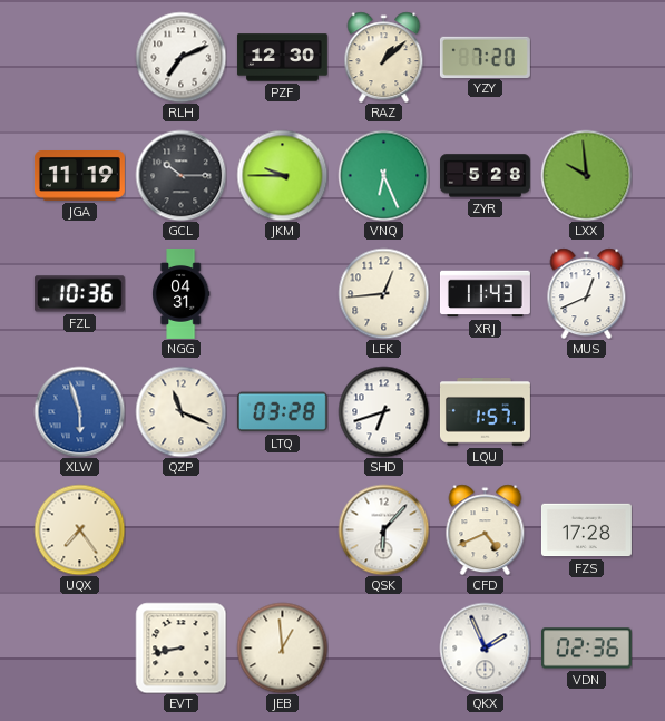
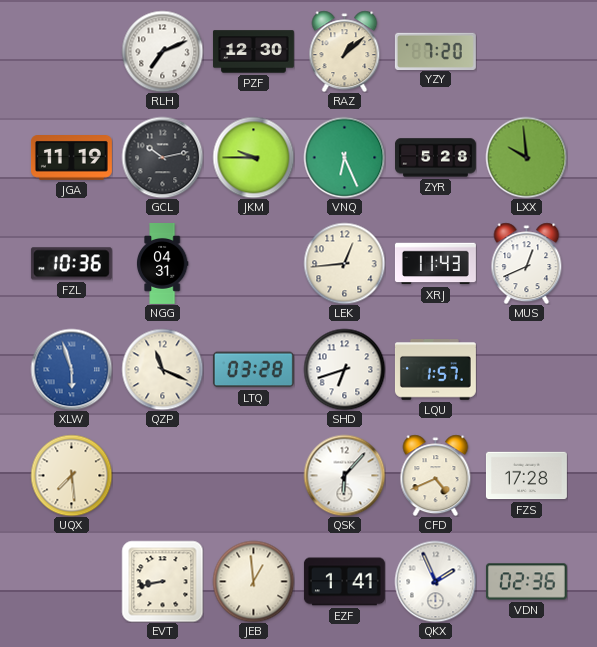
GCL: 10:15 -> 10:13
UQX: 7:24 -> 7:29
EZF: none -> 1:41
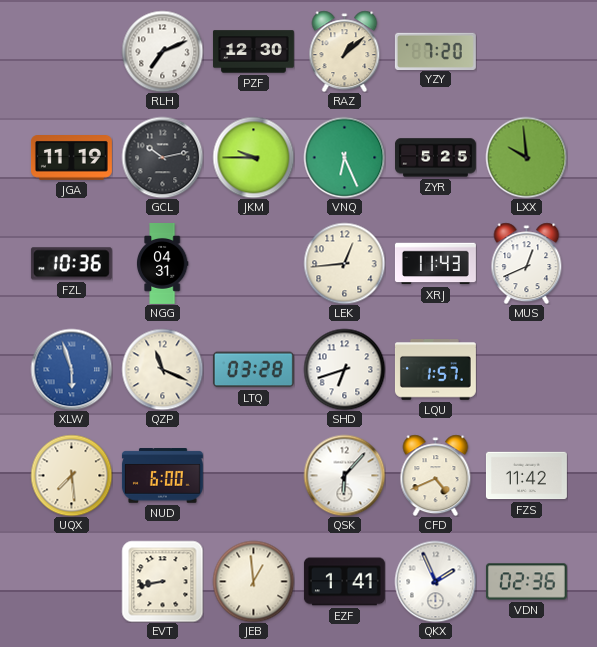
ZYR: 5:28 -> 5:25
NUD: none -> 6:00
FZS: 17:28 -> 11:42
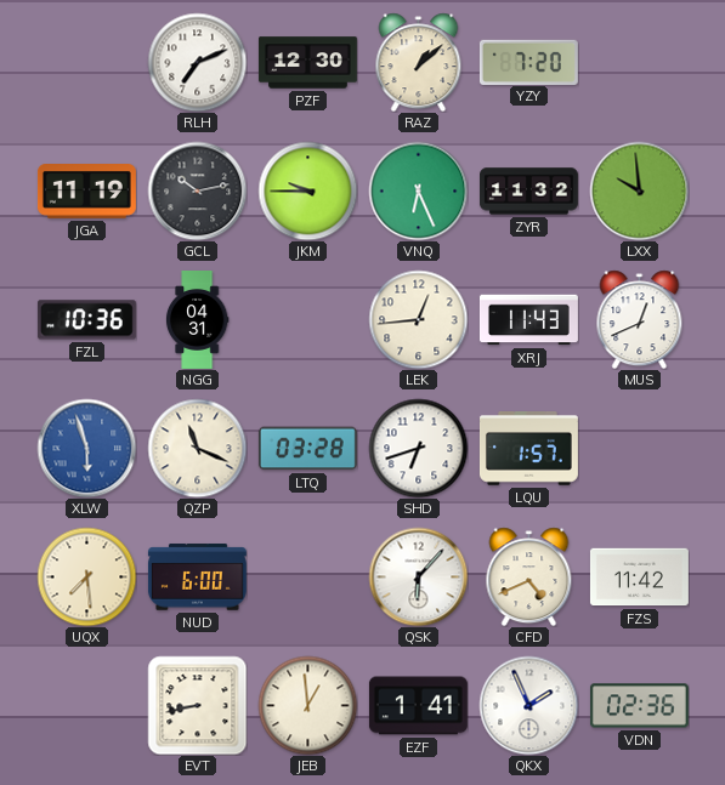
ZYR: 5:25 -> 11:32
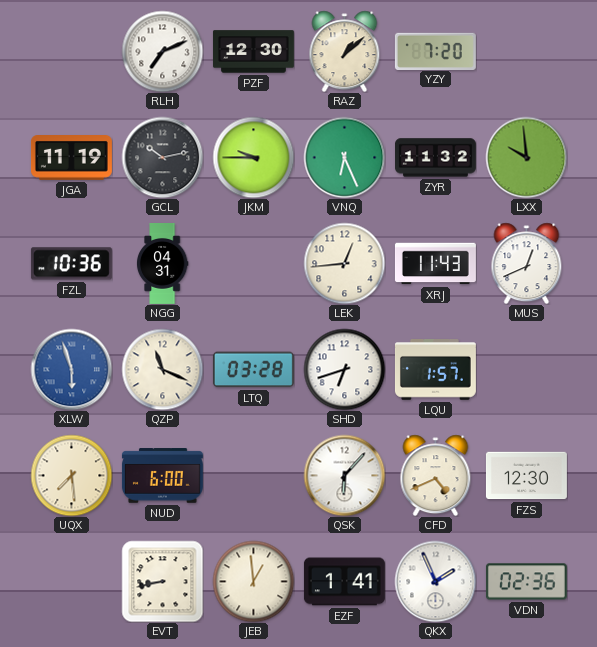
FZS: 11:42 -> 12:30
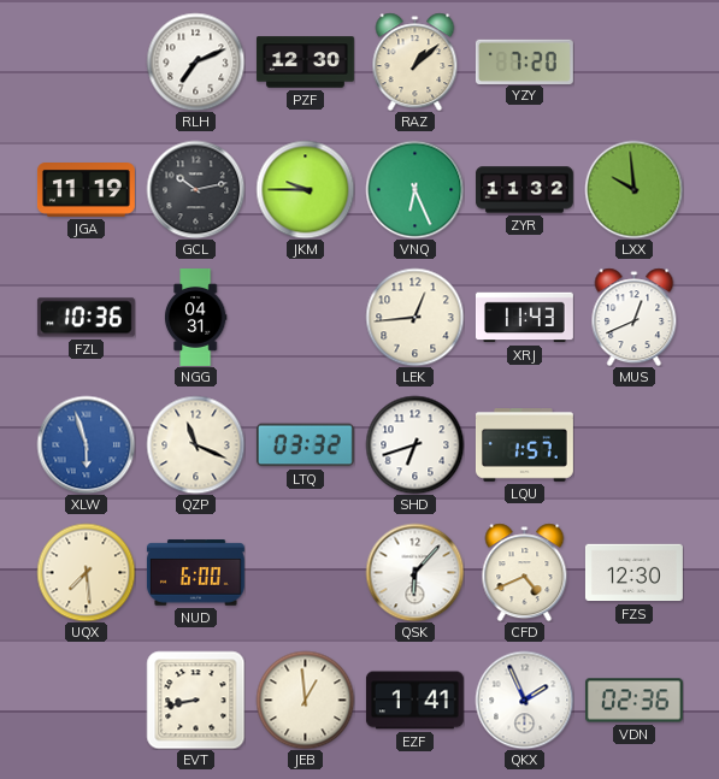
LTQ: 03:28 -> 03:32
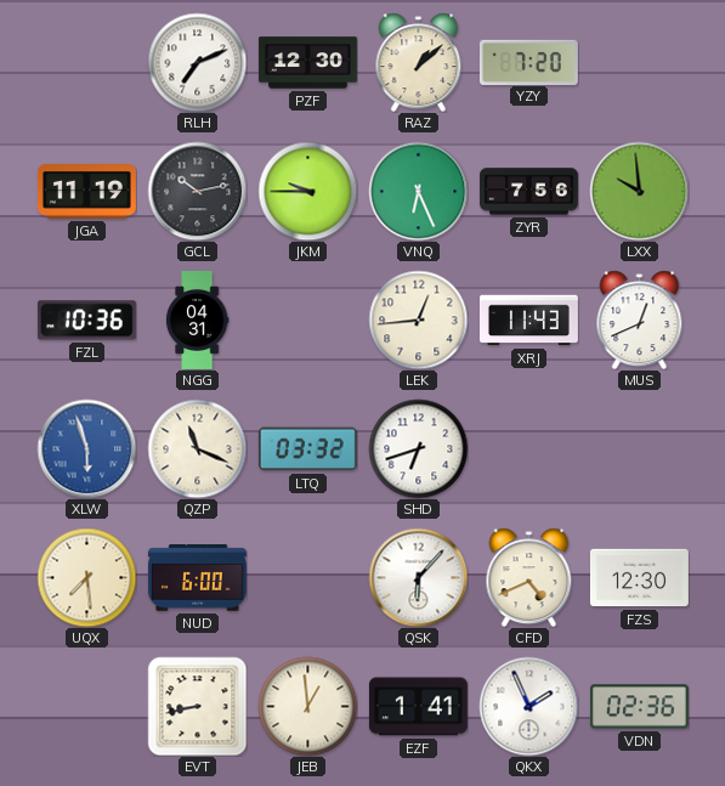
ZYR: 11:32 -> 7:56
LQU: 1:57 -> none
